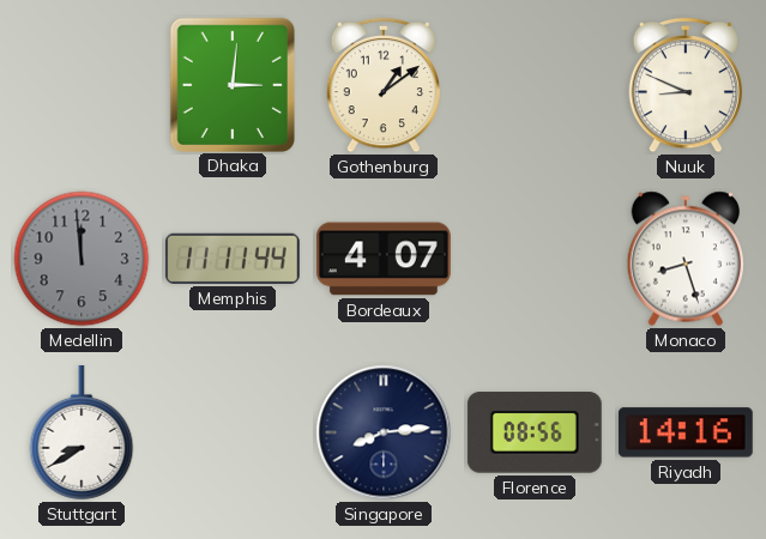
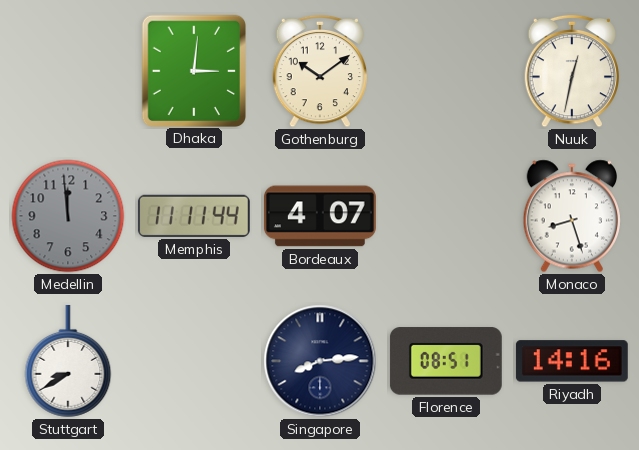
Gothenburg: 1:09 -> 10:09
Nuuk: 8:49 -> 12:32
Florence: 08:56 -> 08:51
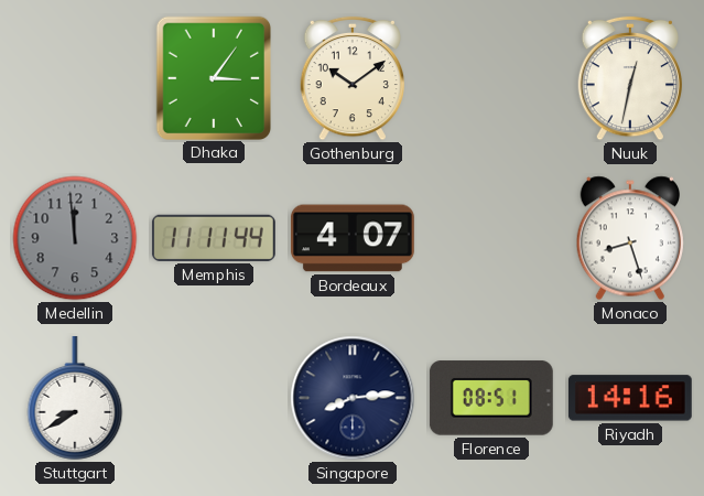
Dhaka: 3:01 -> 3:06
